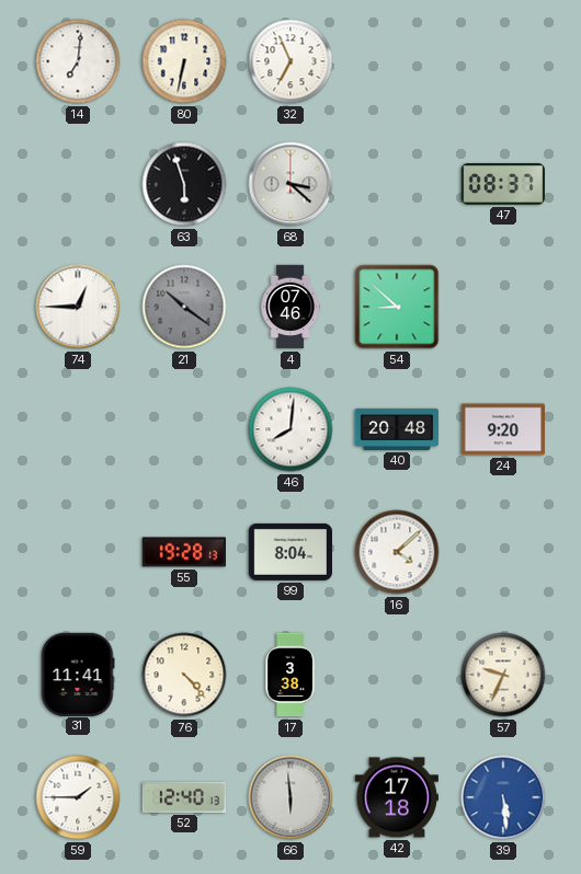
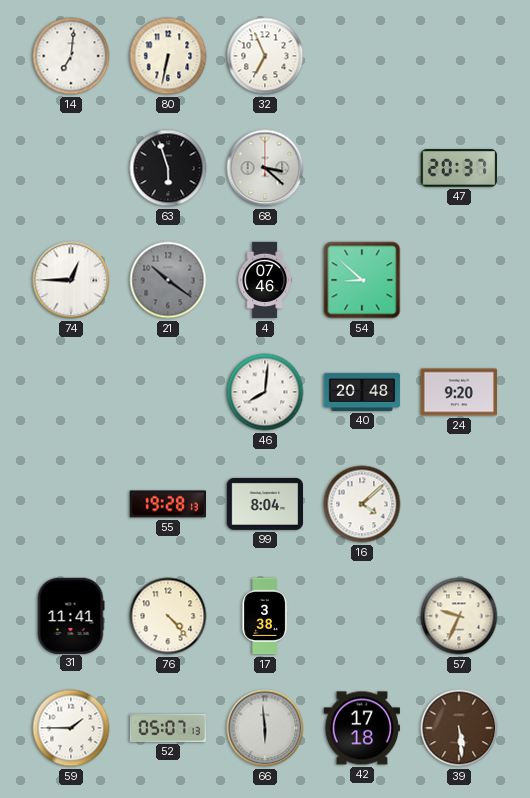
47: 08:37 -> 20:37
52: 12:40 -> 05:07
39 dial: blue -> brown
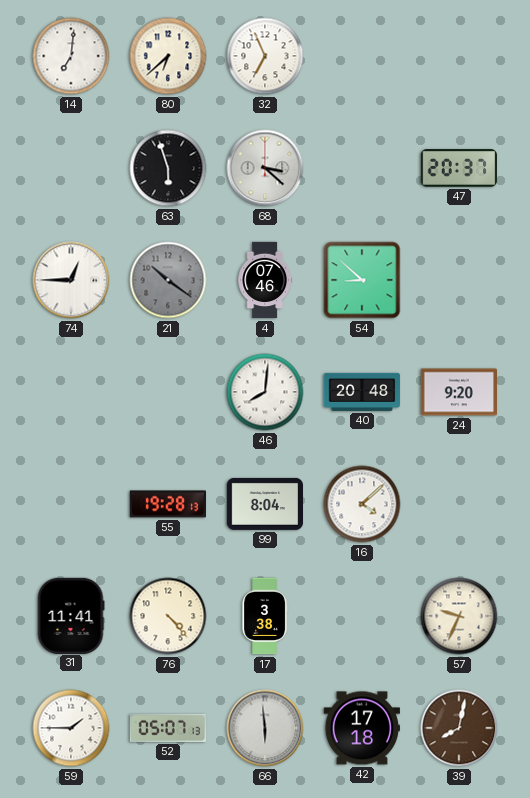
80: 6:32 -> 6:38
39: 5:29 -> 8:02
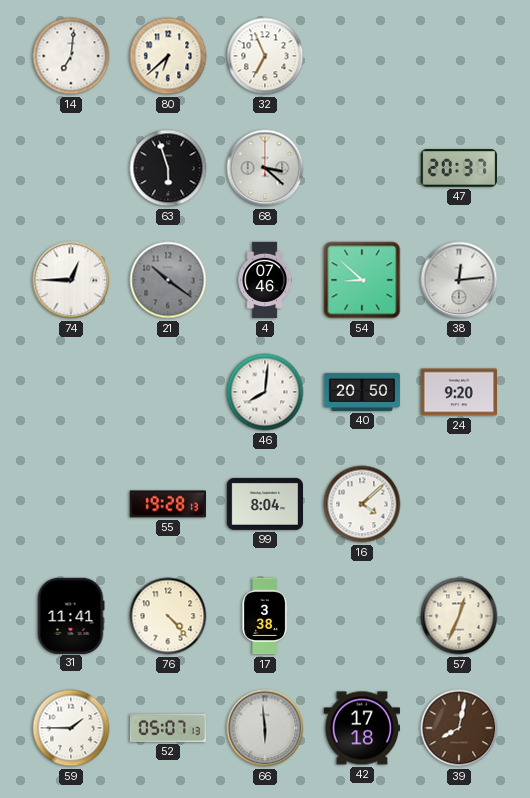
38: none -> 12:14
40: 20:48 -> 20:50
57: 9:34 -> 12:34
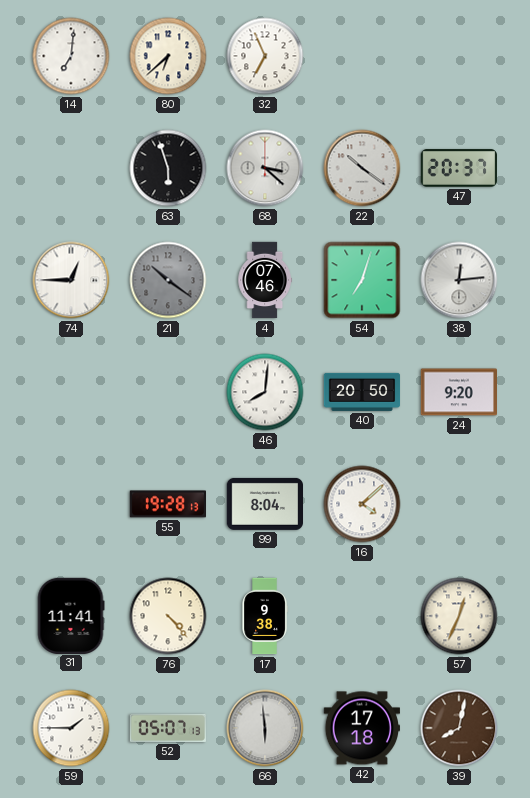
22: none -> 10:21
54: 8:52 -> 7:03
17: 3:38 -> 9:38
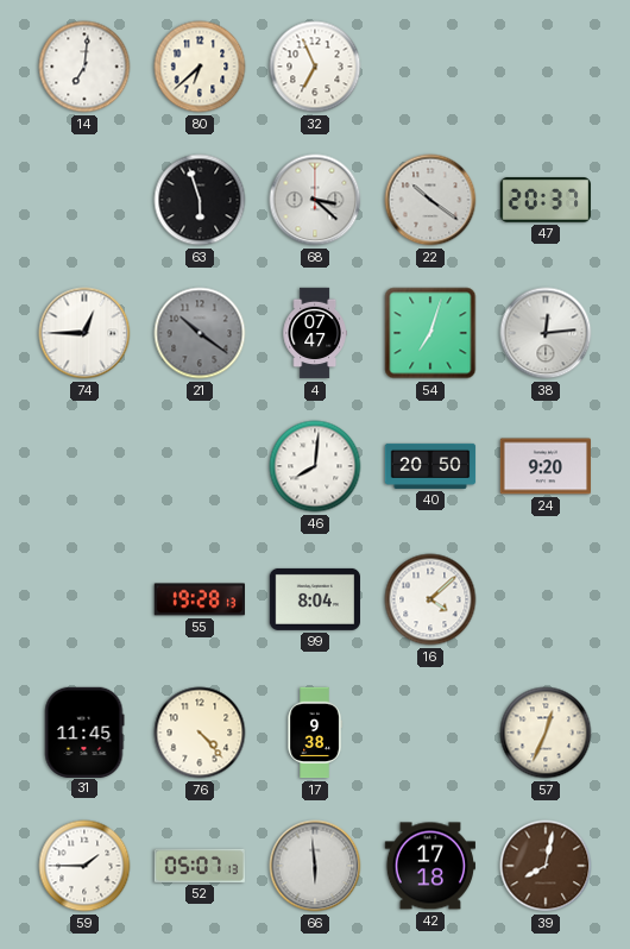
4: 07:46 -> 07:47
31: 11:41 -> 11:45
